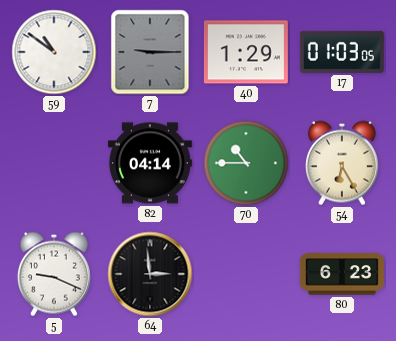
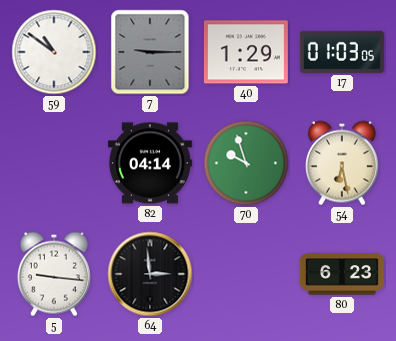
70: 10:45 -> 9:57
54: 6:25 -> 6:28
5: 9:19 -> 9:16
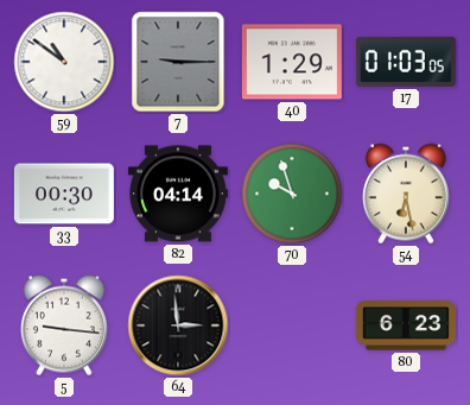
33: none -> 00:30
